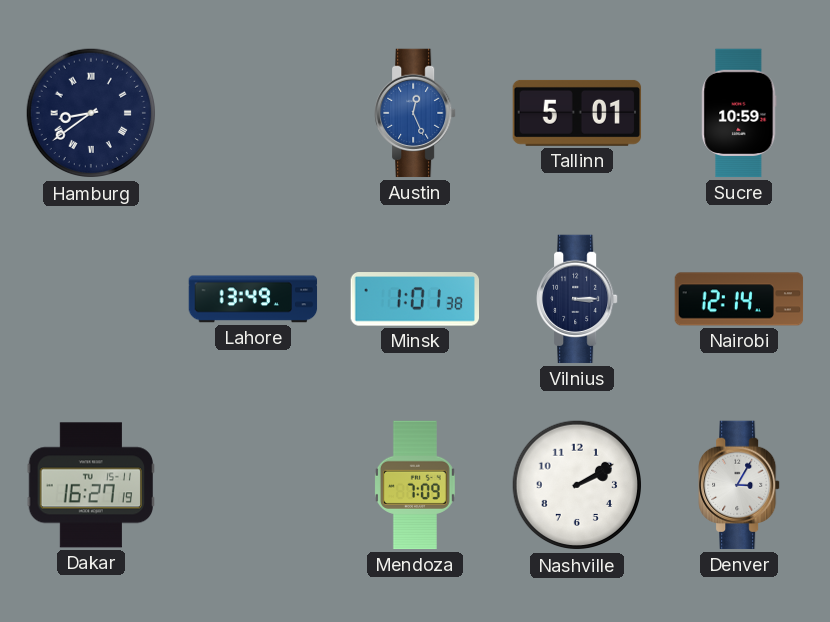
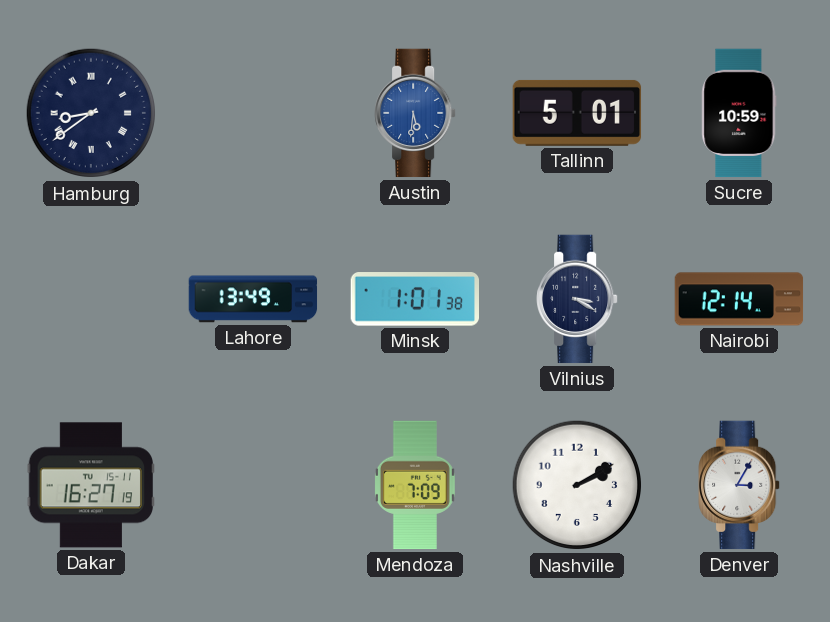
Austin: 12:26 -> 5:31
Vilnius: 3:15 -> 3:20
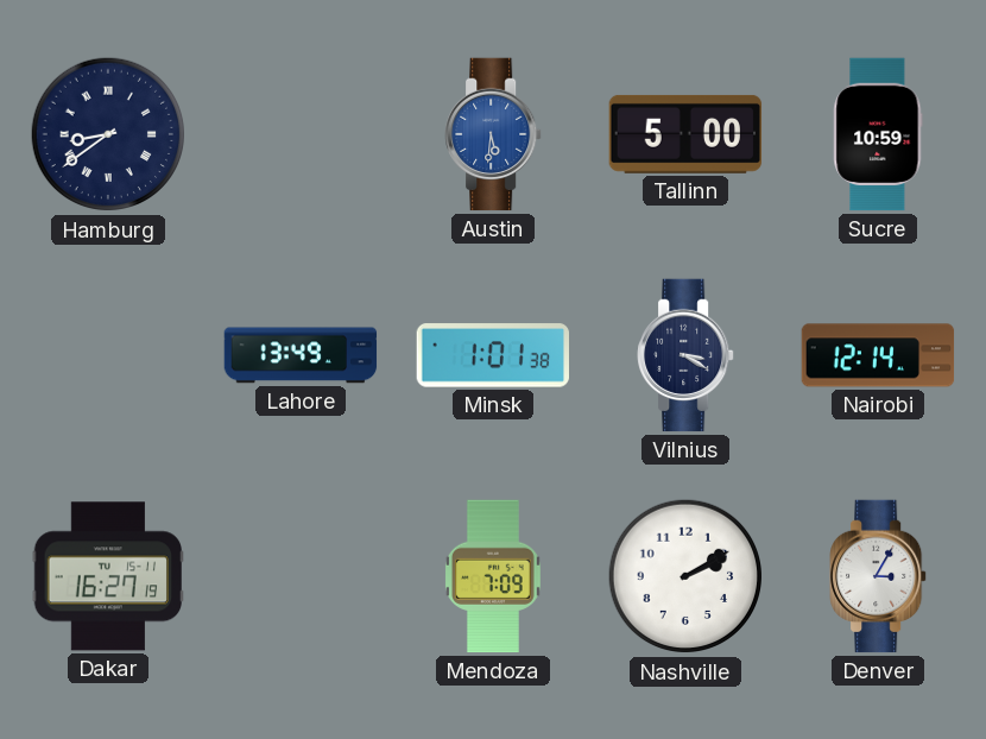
Tallinn: 5:01 -> 5:00
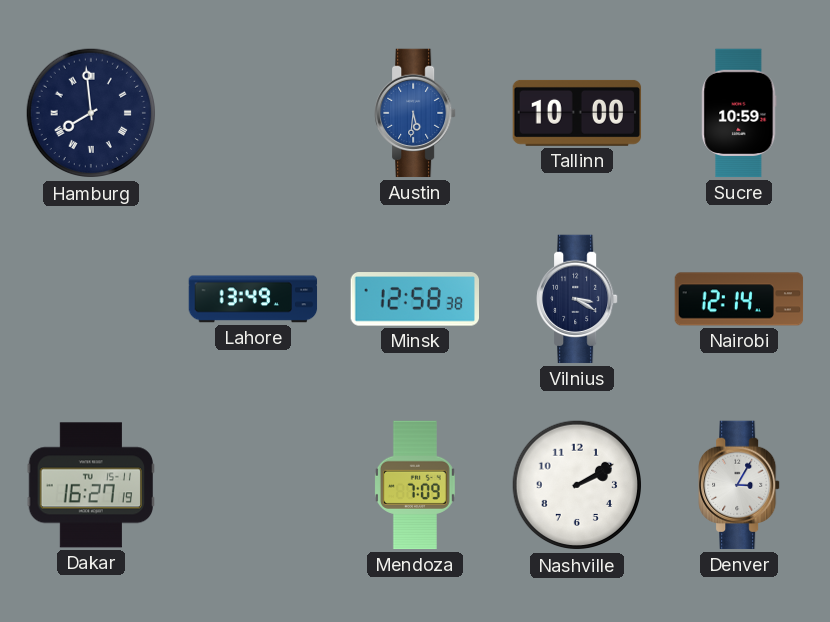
Hamburg: 8:39 -> 7:59
Tallinn: 5:00 -> 10:00
Minsk: 1:01 -> 12:58
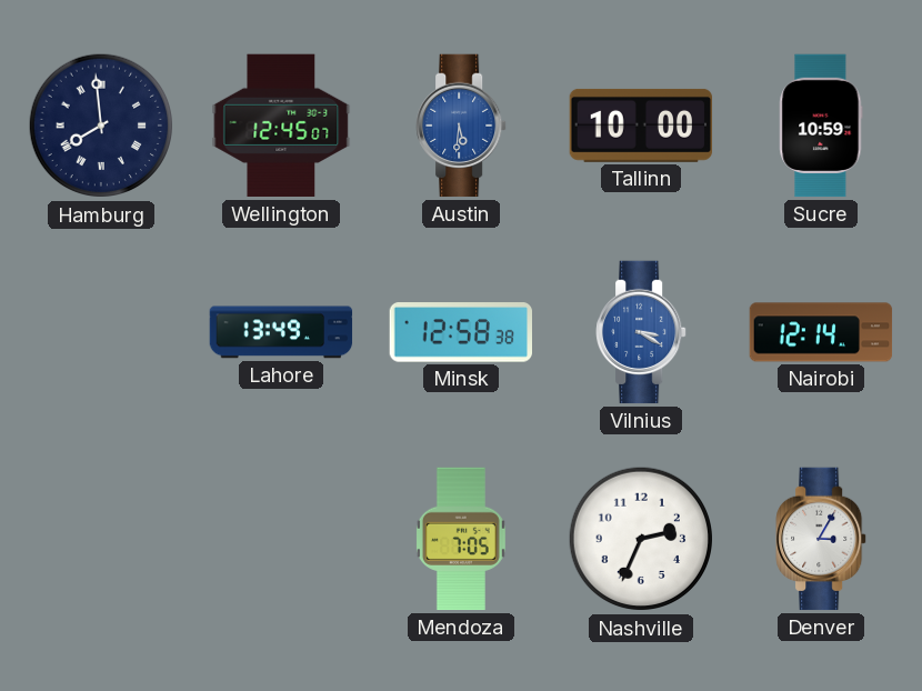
Wellington: none -> 12:45
Vilnius dial: navy -> blue
Dakar: 16:27 -> none
Mendoza: 7:09 -> 7:05
Nashville: 2:10 -> 2:34
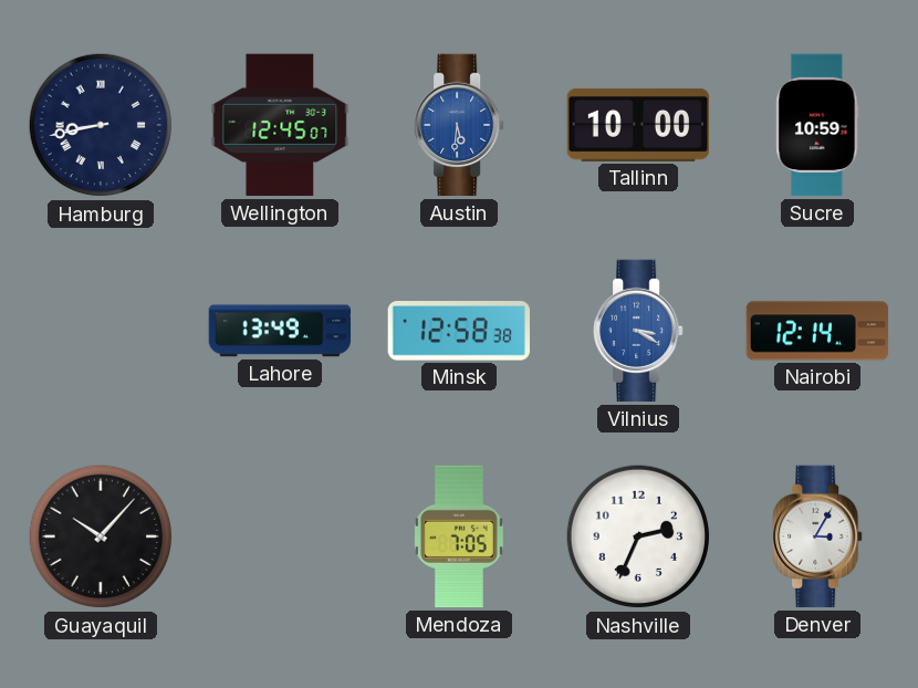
Hamburg: 7:59 -> 8:43
Guayaquil: none -> 10:07
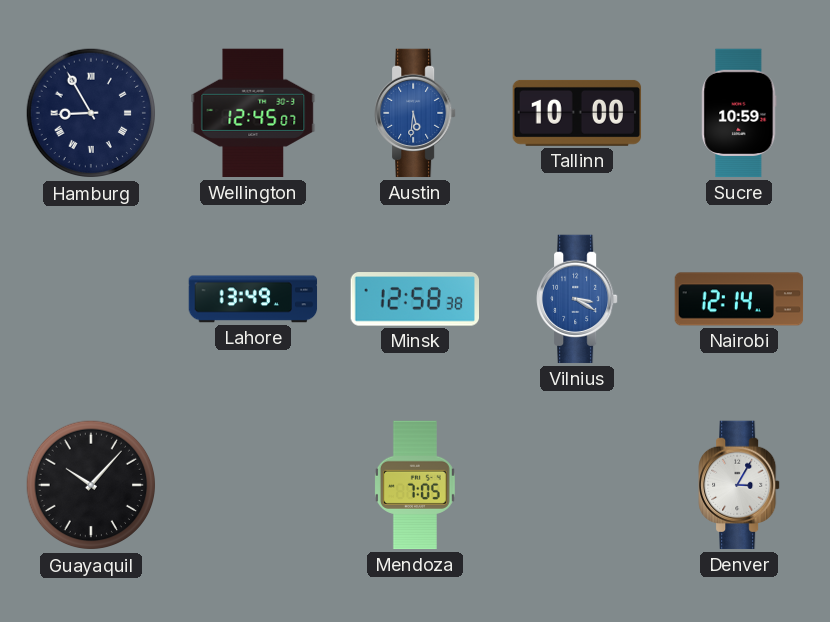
Hamburg: 8:43 -> 8:55
Nashville: 2:34 -> none
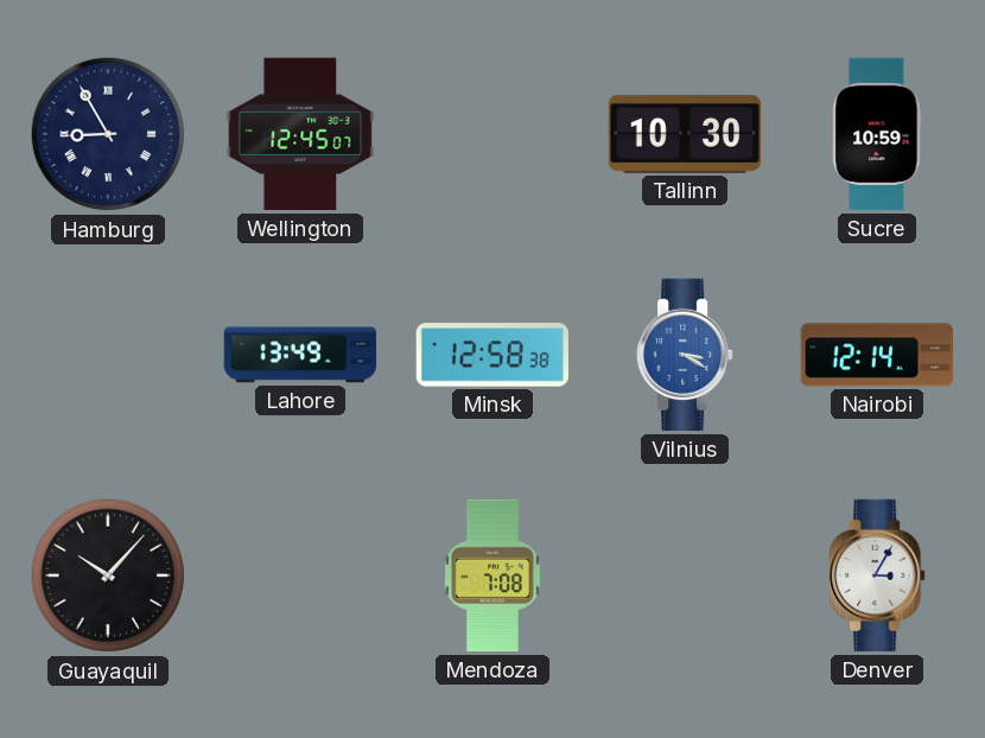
Austin: 5:31 -> none
Tallinn: 10:00 -> 10:30
Mendoza: 7:05 -> 7:08
